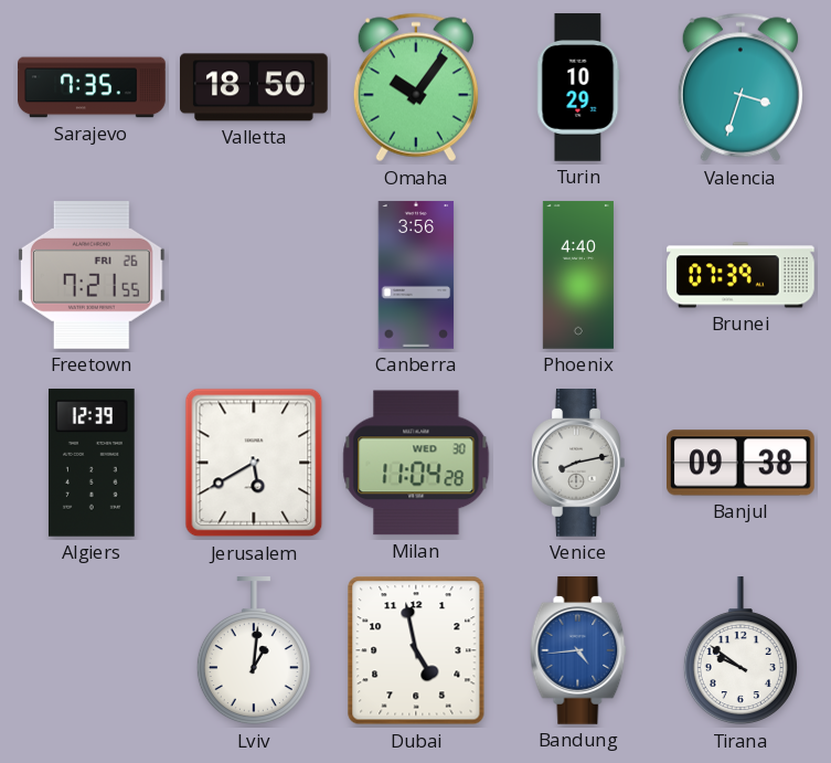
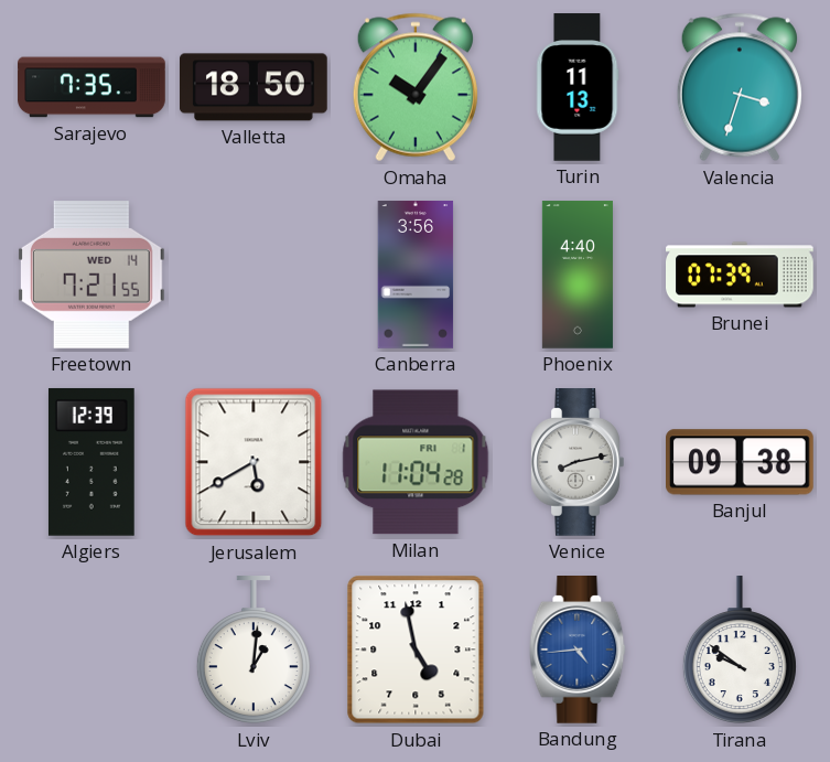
Turin: 10:29 -> 11:13
Freetown date: FRI 26 -> WED 14
Milan date: WED 30 -> FRI 1
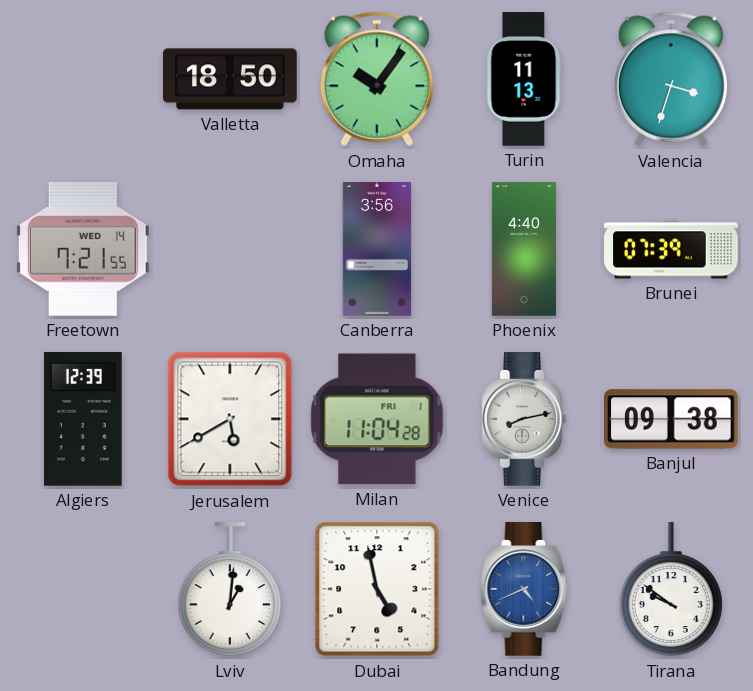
Sarajevo: 7:35 -> none
Bandung: 4:44 -> 4:41
